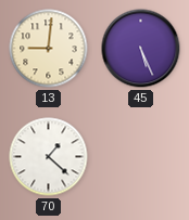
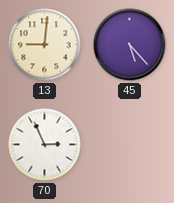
45: 5:26 -> 5:23
70: 1:22 -> 2:56
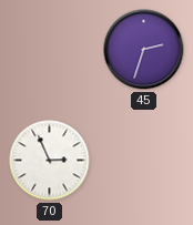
13: 9:01 -> none
45: 5:23 -> 2:33
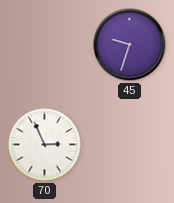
45: 2:33 -> 9:33
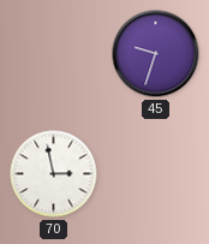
70: 2:56 -> 2:58
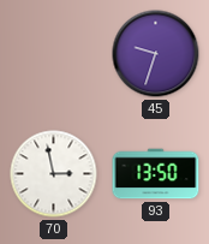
93: none -> 13:50
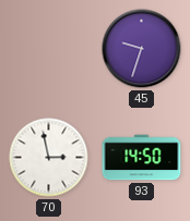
93: 13:50 -> 14:50
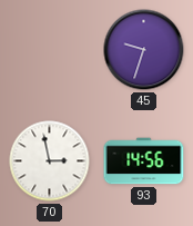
93: 14:50 -> 14:56
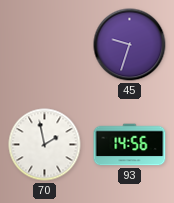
70: 2:58 -> 1:58
